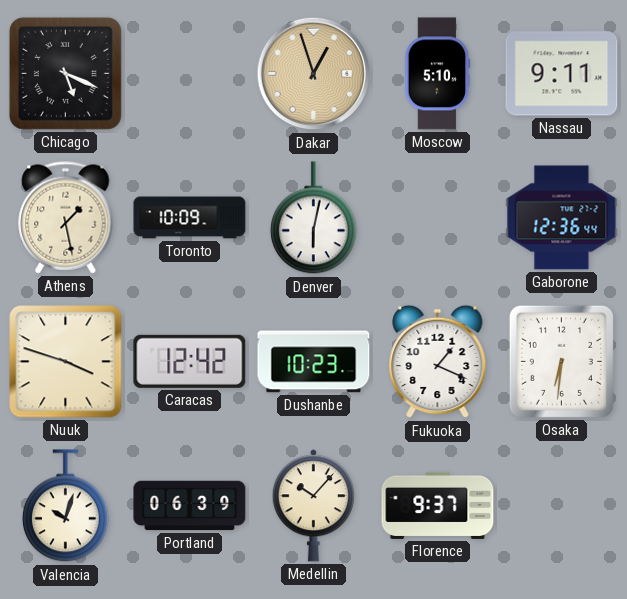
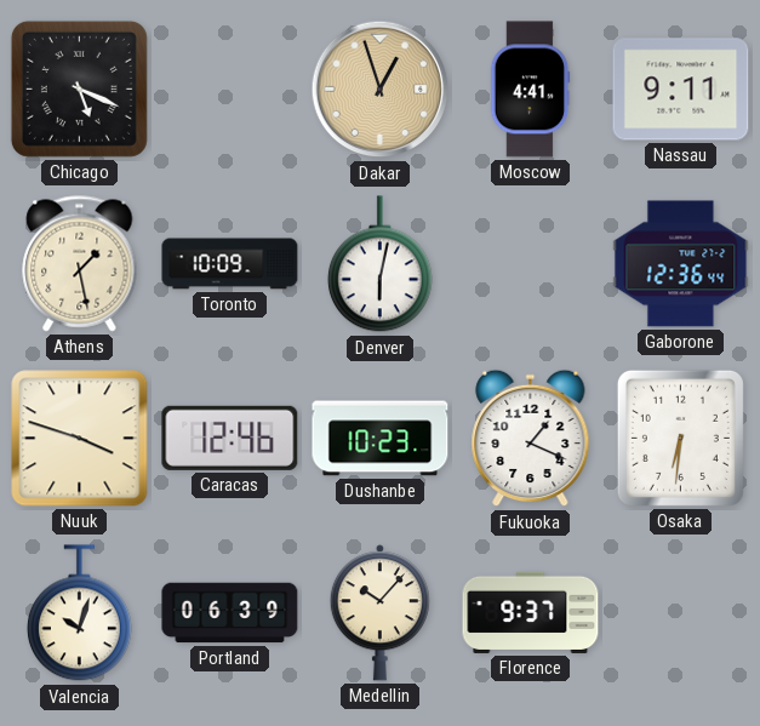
Moscow: 5:10 -> 4:41
Caracas: 12:42 -> 12:46
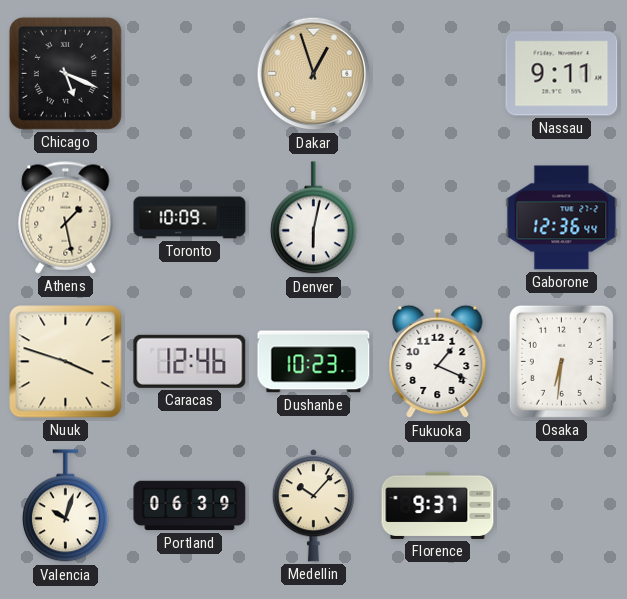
Moscow: 4:41 -> none
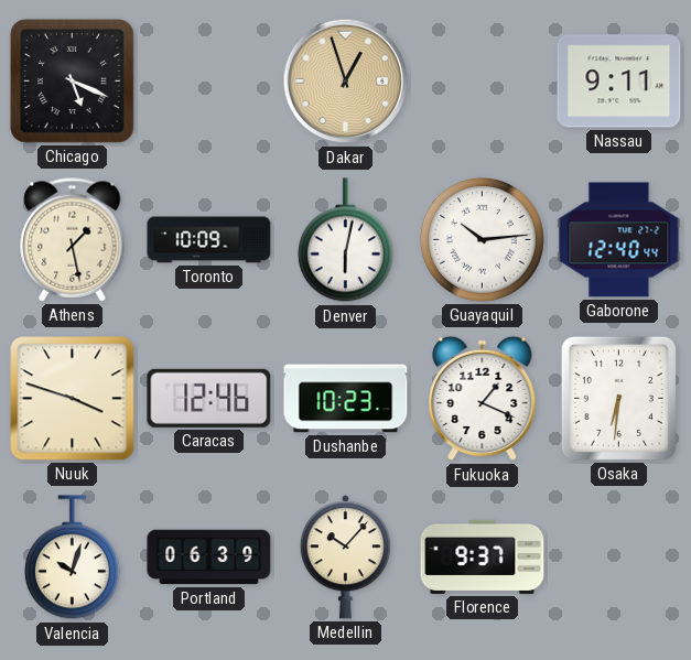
Guayaquil: none -> 10:14
Gaborone: 12:36 -> 12:40
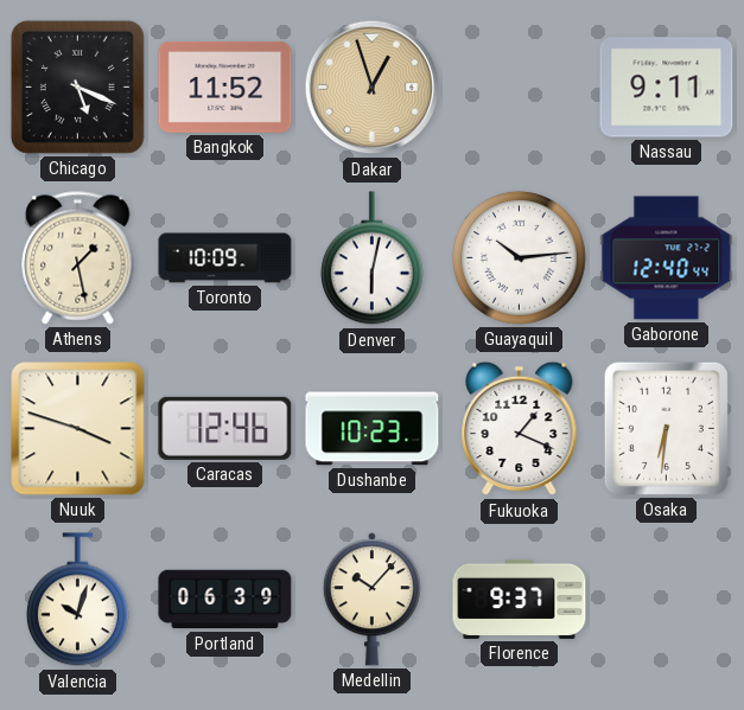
Bangkok: none -> 11:52
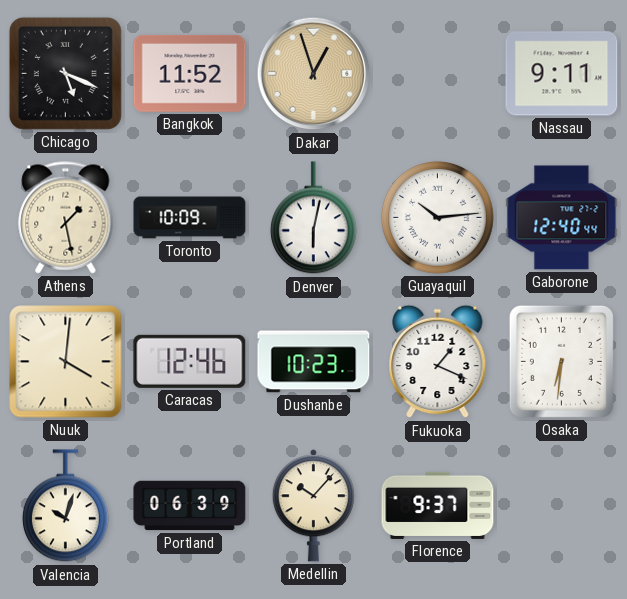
Nuuk: 3:48 -> 4:01
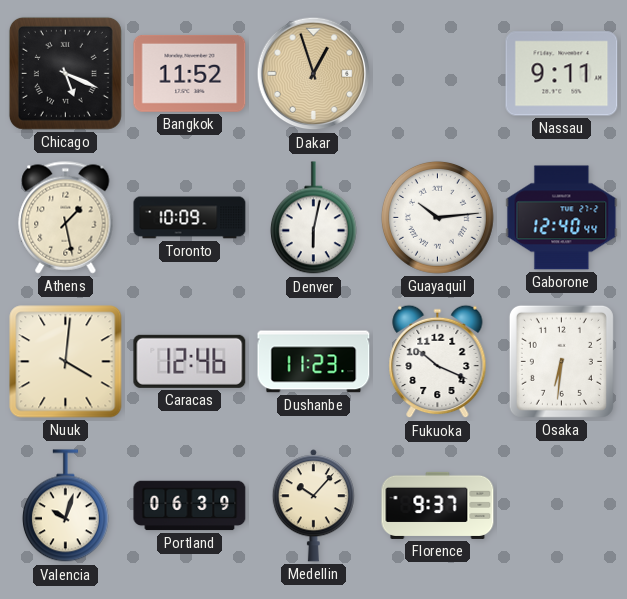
Dushanbe: 10:23 -> 11:23
Fukuoka: 1:19 -> 10:19
